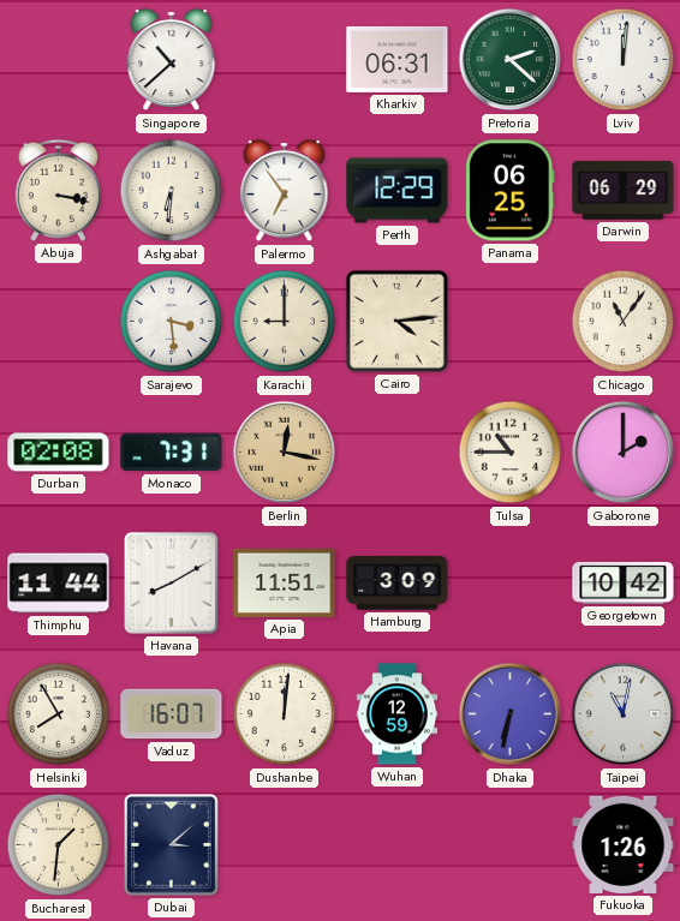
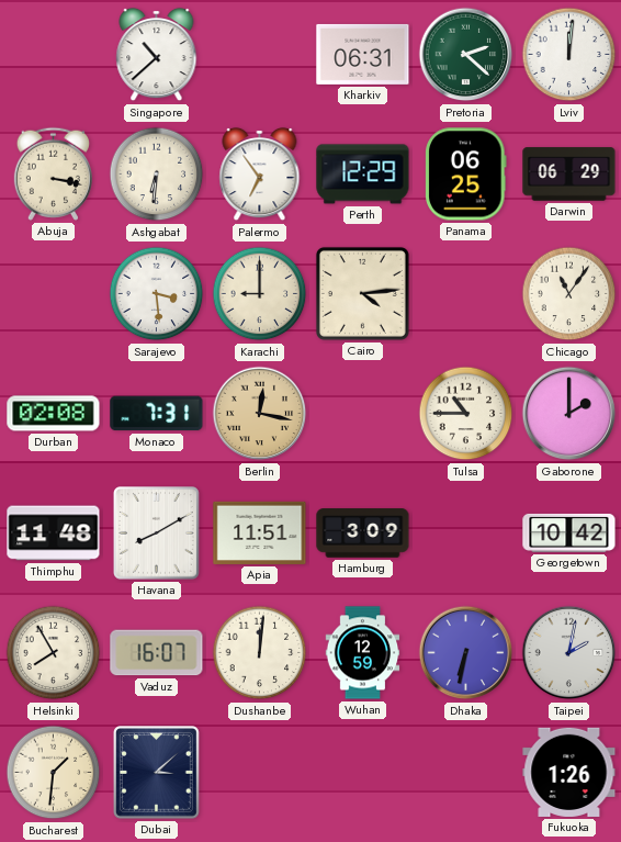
Thimphu: 11:44 -> 11:48
Taipei: 11:02 -> 2:02
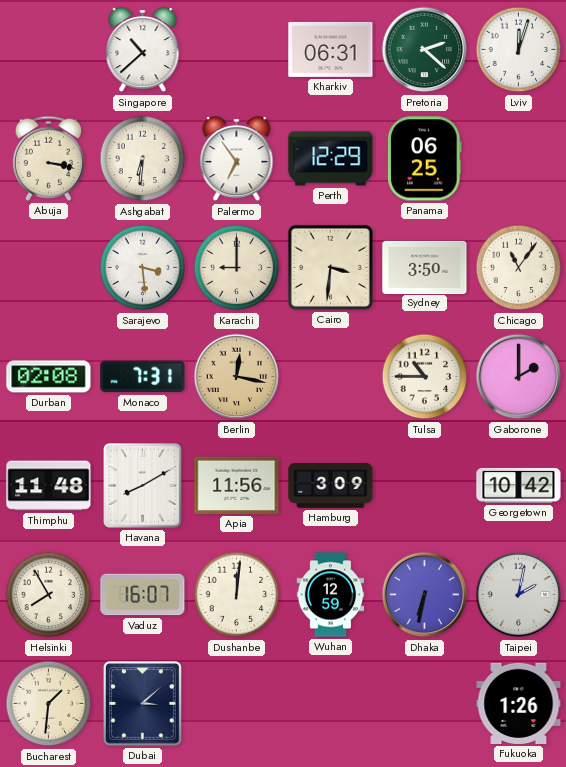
Lviv: 12:01 -> 12:03
Darwin: 06:29 -> none
Cairo: 4:14 -> 3:31
Sydney: none -> 3:50
Apia: 11:51 -> 11:56
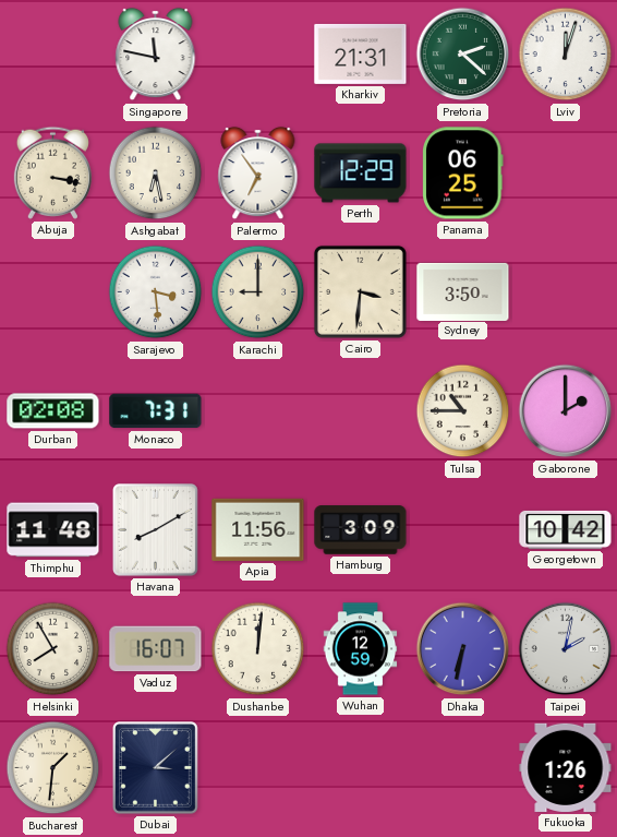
Singapore: 10:38 -> 11:47
Kharkiv: 06:31 -> 21:31
Ashgabat: 6:31 -> 6:28
Chicago: 11:06 -> none
Berlin: 12:17 -> none
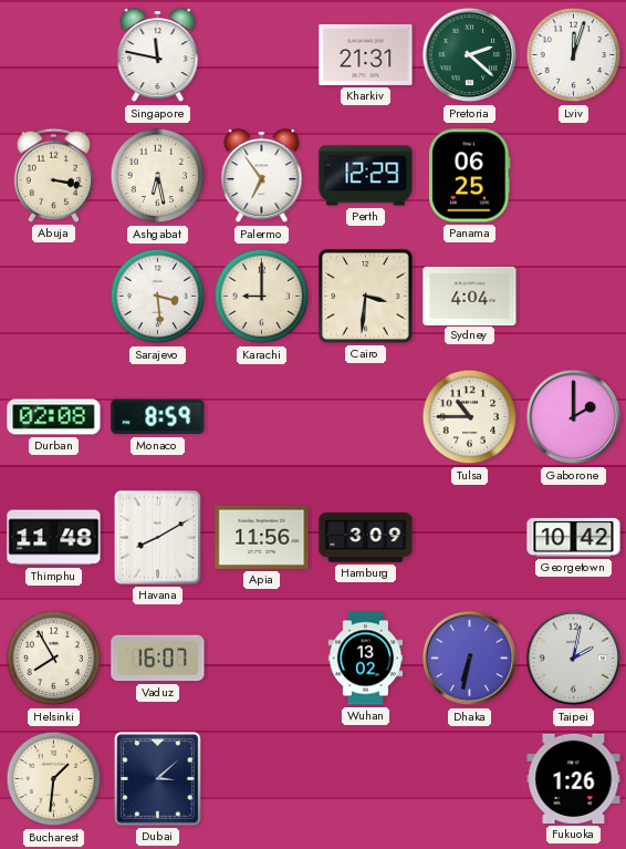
Sydney: 3:50 -> 4:04
Monaco: 7:31 -> 8:59
Dushanbe: 12:01 -> none
Wuhan: 12:59 -> 13:02
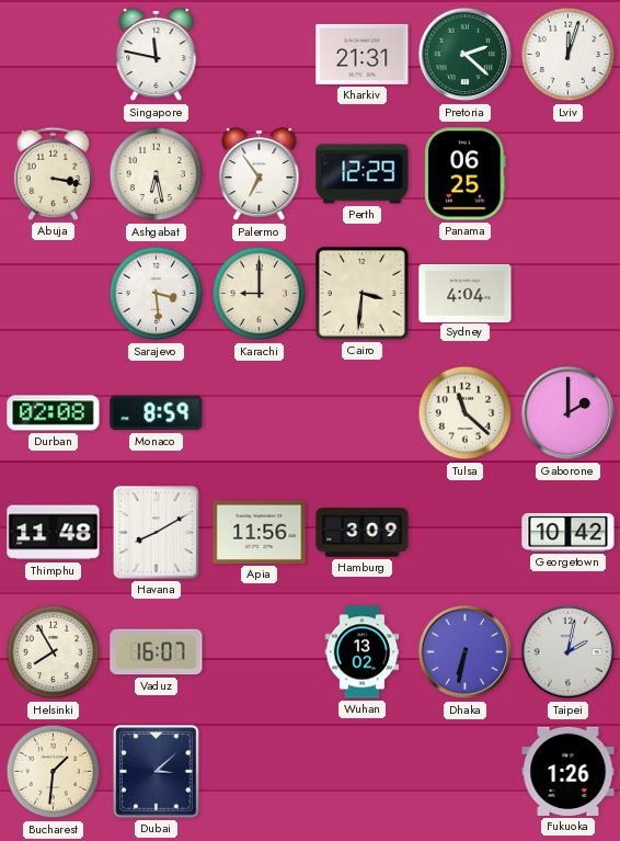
Tulsa: 10:45 -> 11:22
